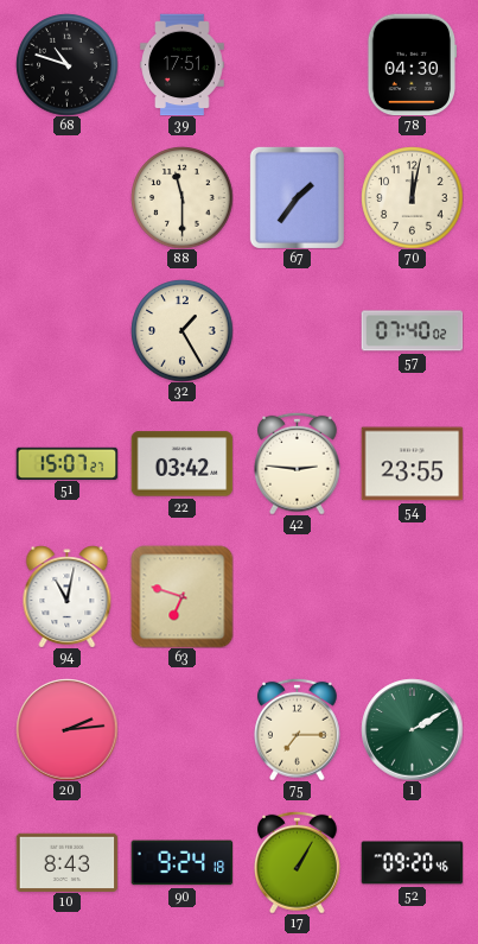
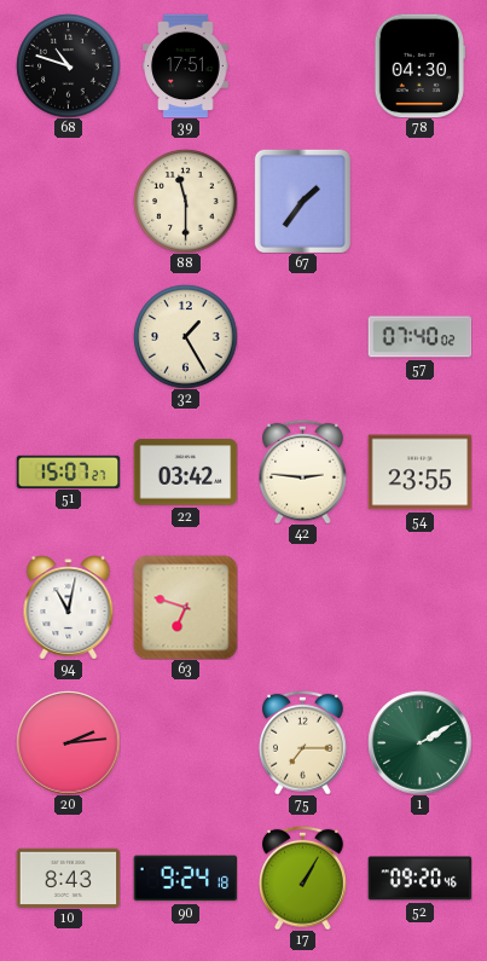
70: 12:02 -> none
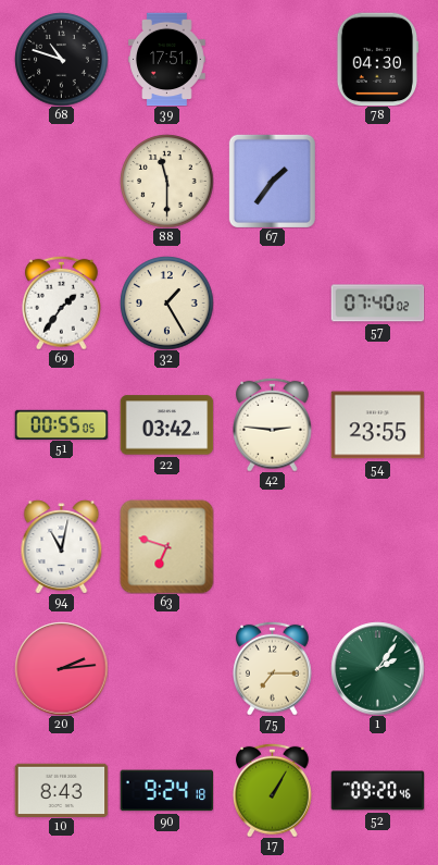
69: none -> 1:36
51: 15:07 -> 00:55
1: 2:10 -> 2:06
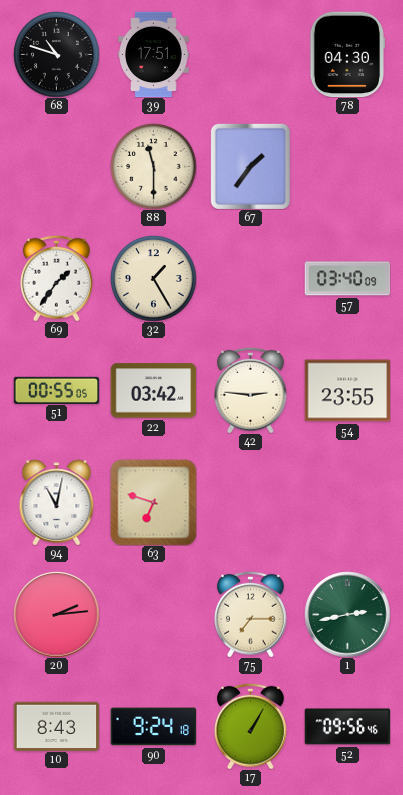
57: 07:40 -> 03:40
1: 2:06 -> 2:43
52: 09:20 -> 09:56
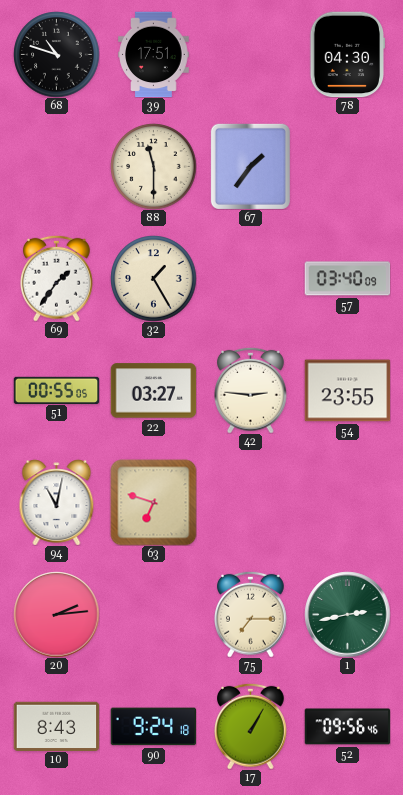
22: 03:42 -> 03:27
